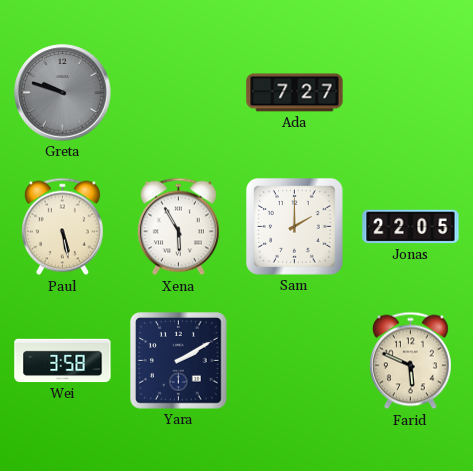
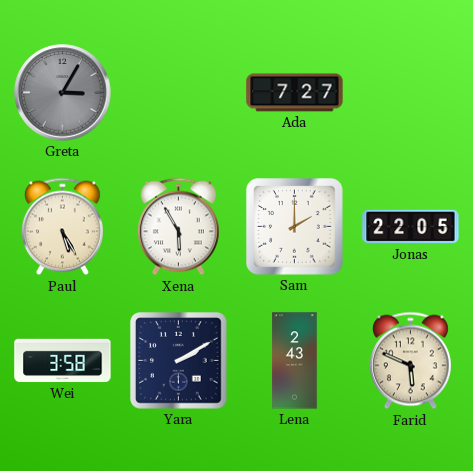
Greta: 9:48 -> 3:05
Paul: 5:28 -> 5:25
Lena: none -> 2:43
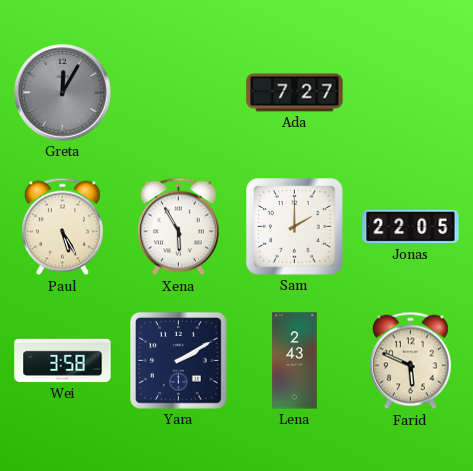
Greta: 3:05 -> 12:05
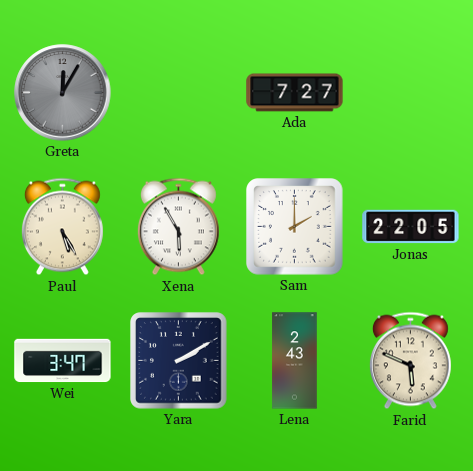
Wei: 3:58 -> 3:47
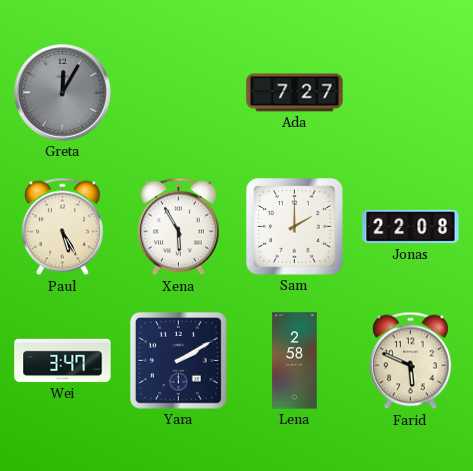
Jonas: 22:05 -> 22:08
Lena: 2:43 -> 2:58
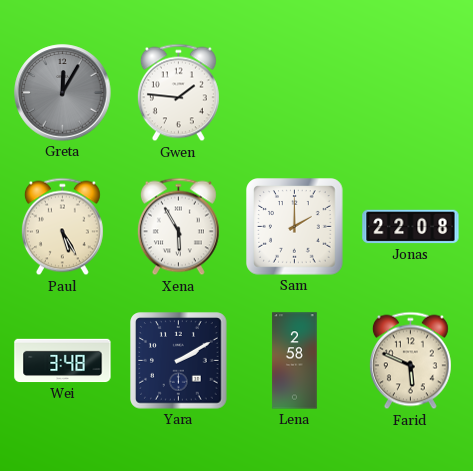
Gwen: none -> 1:46
Ada: 7:27 -> none
Wei: 3:47 -> 3:48
